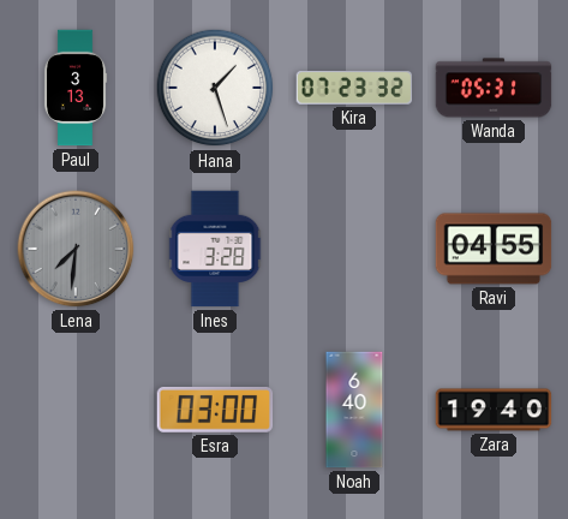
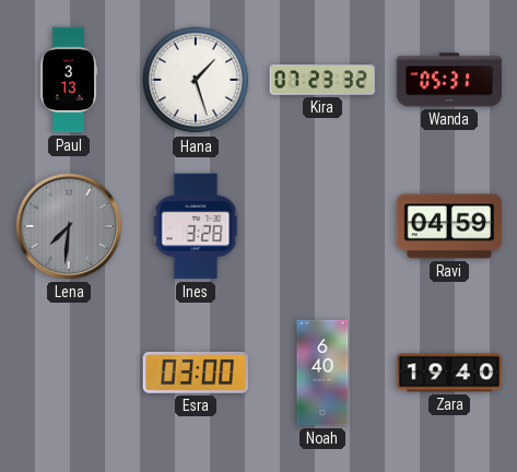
Ravi: 04:55 -> 04:59
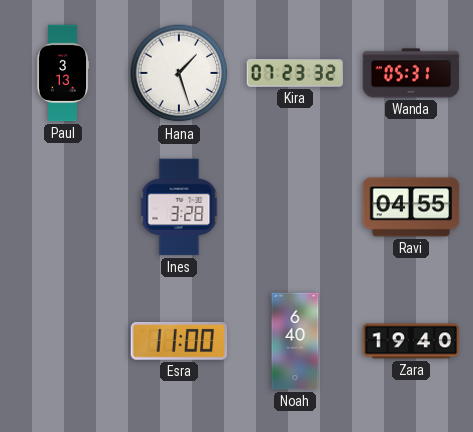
Lena: 7:31 -> none
Ravi: 04:59 -> 04:55
Esra: 03:00 -> 11:00
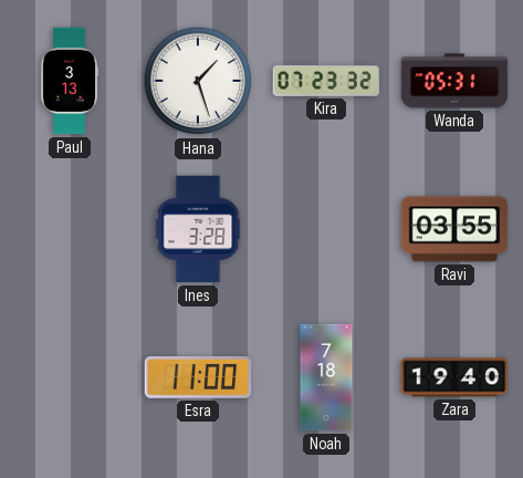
Ravi: 04:55 -> 03:55
Noah: 6:40 -> 7:18
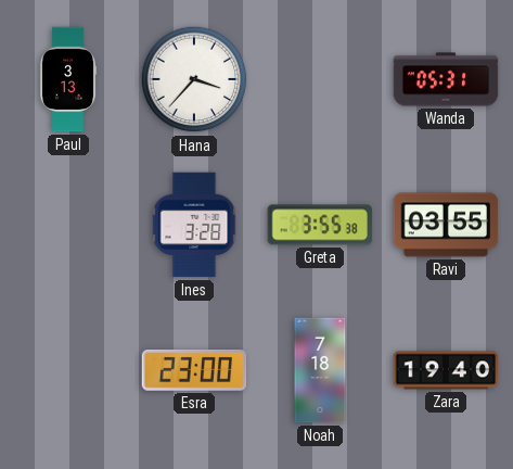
Hana: 1:27 -> 3:37
Kira: 07:23 -> none
Greta: none -> 3:55
Esra: 11:00 -> 23:00
